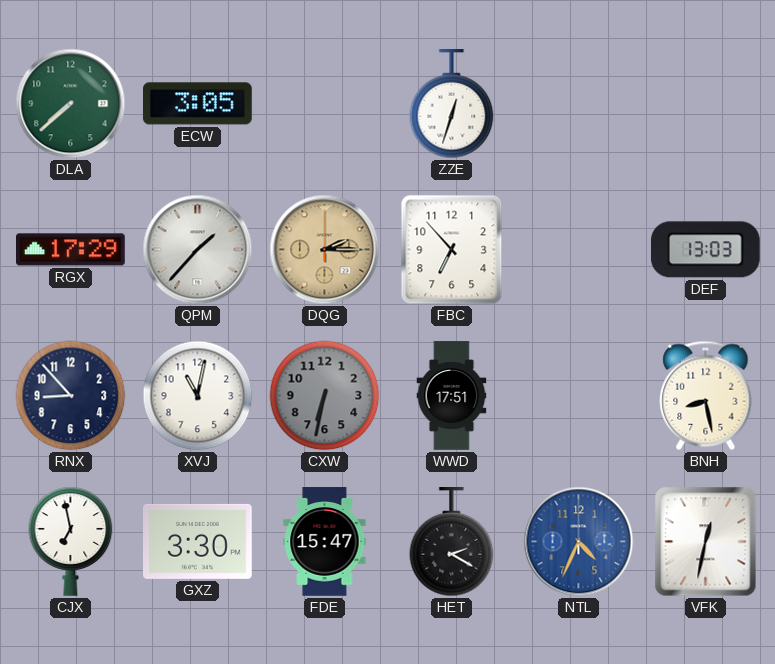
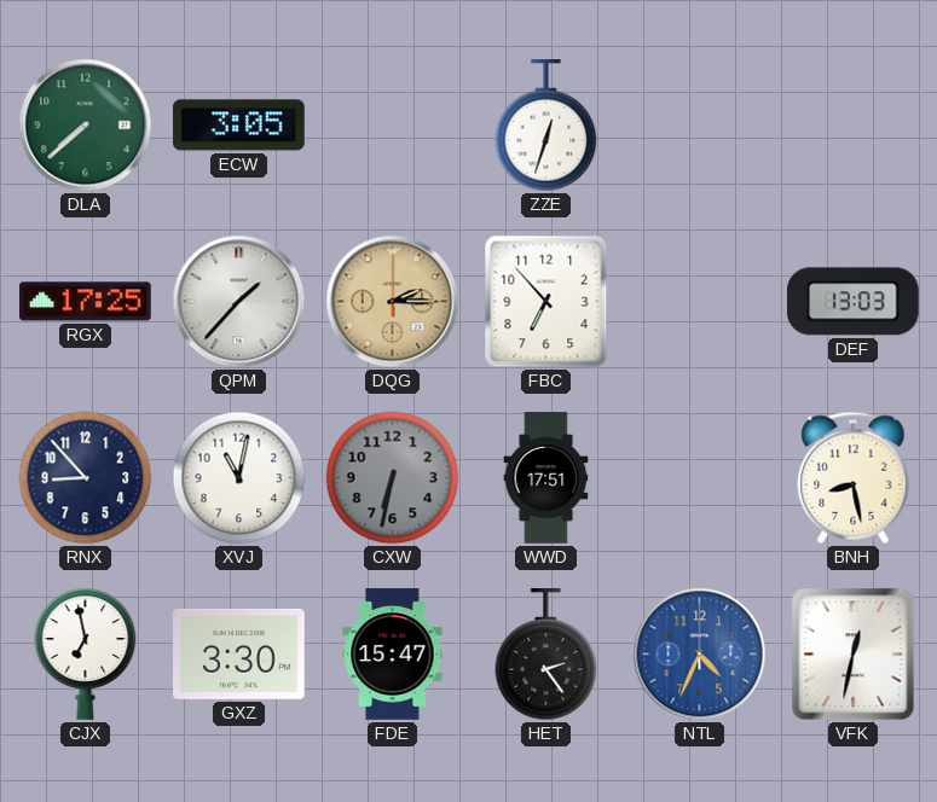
RGX: 17:29 -> 17:25
HET: 2:20 -> 2:24
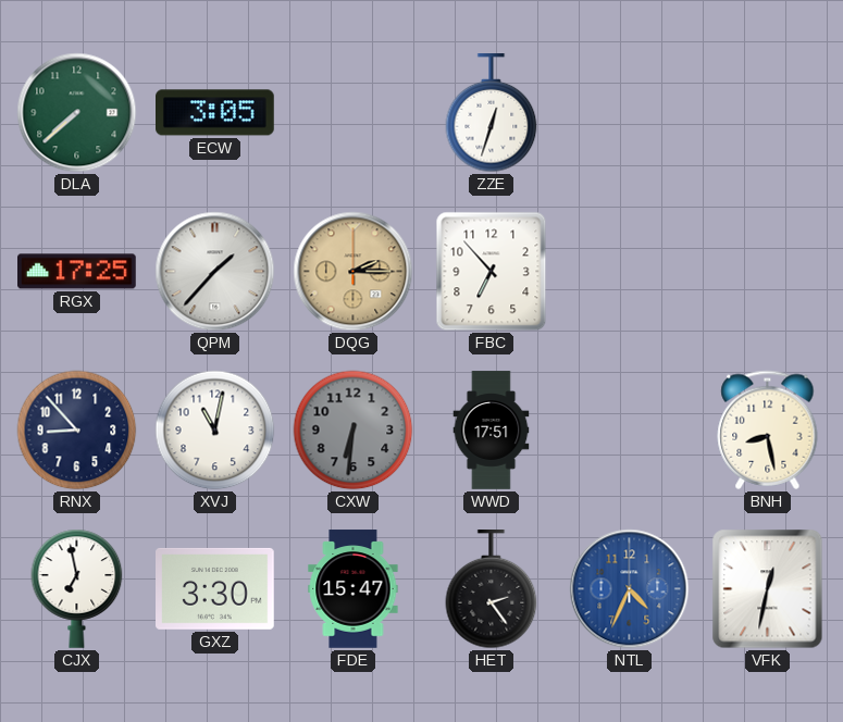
DEF: 13:03 -> none
CXW: 6:32 -> 6:31
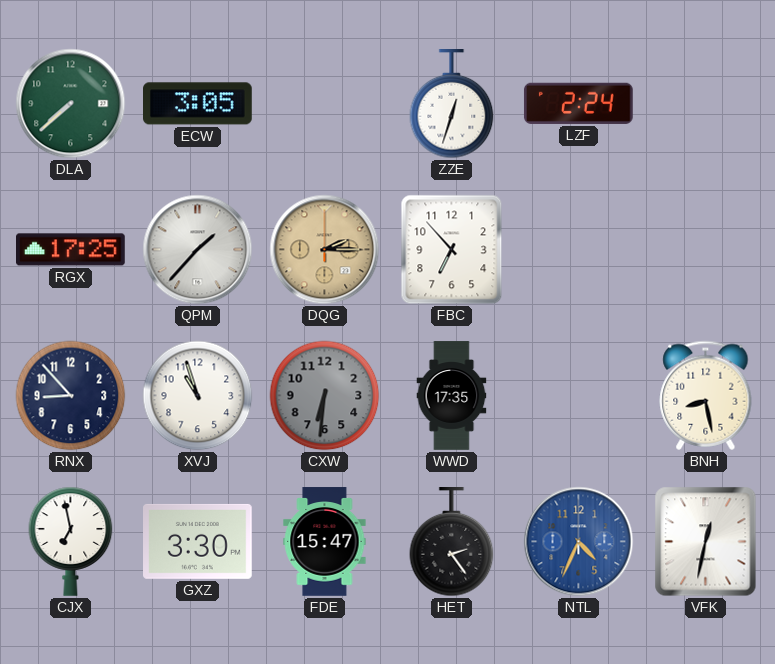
LZF: none -> 2:24
XVJ: 11:02 -> 10:57
WWD: 17:51 -> 17:35
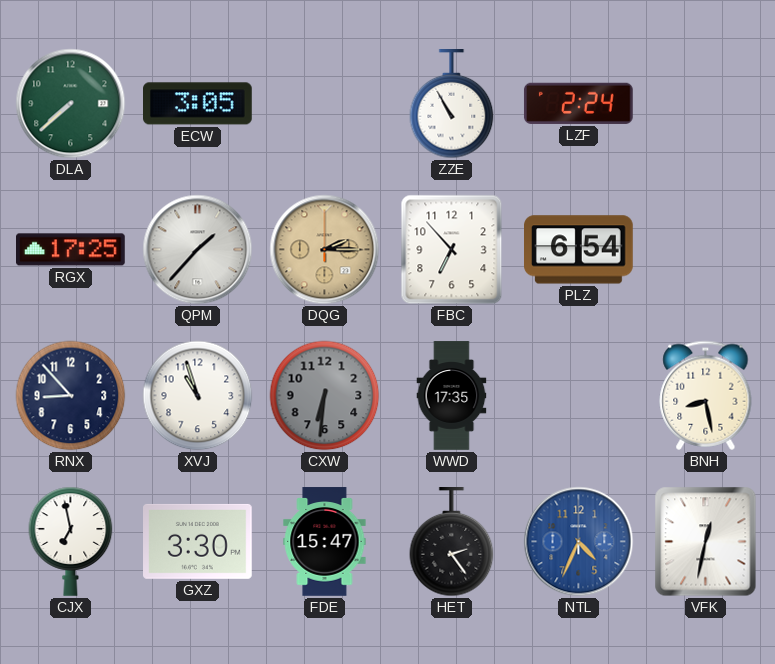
ZZE: 12:33 -> 10:55
PLZ: none -> 6:54
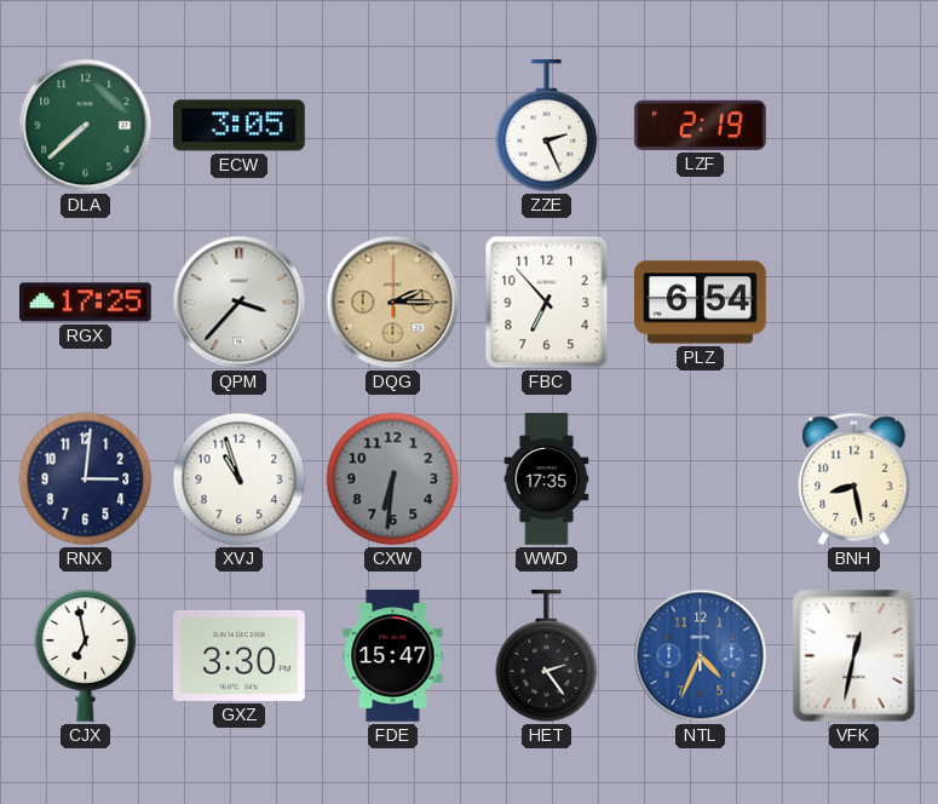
ZZE: 10:55 -> 2:26
LZF: 2:24 -> 2:19
QPM: 1:37 -> 3:37
RNX: 8:53 -> 3:01
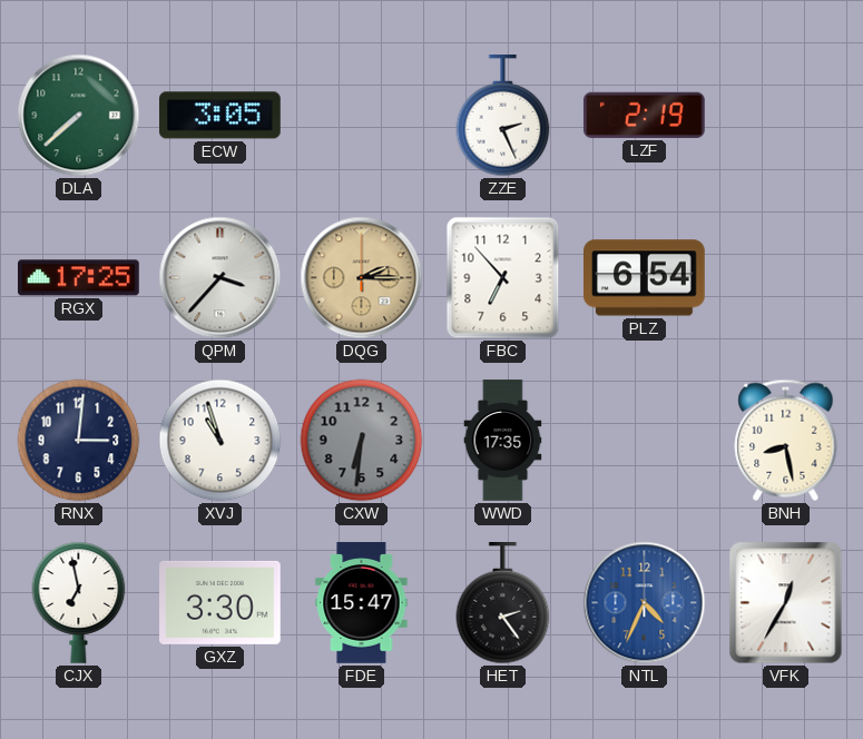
VFK: 12:32 -> 12:35
